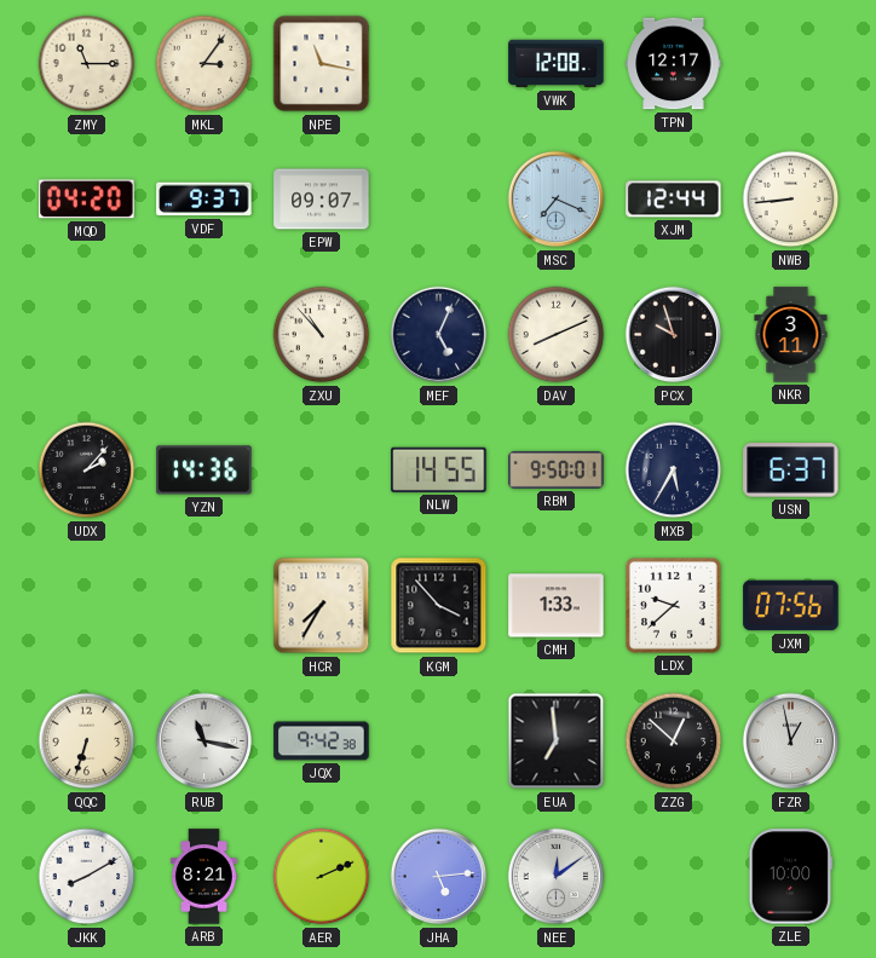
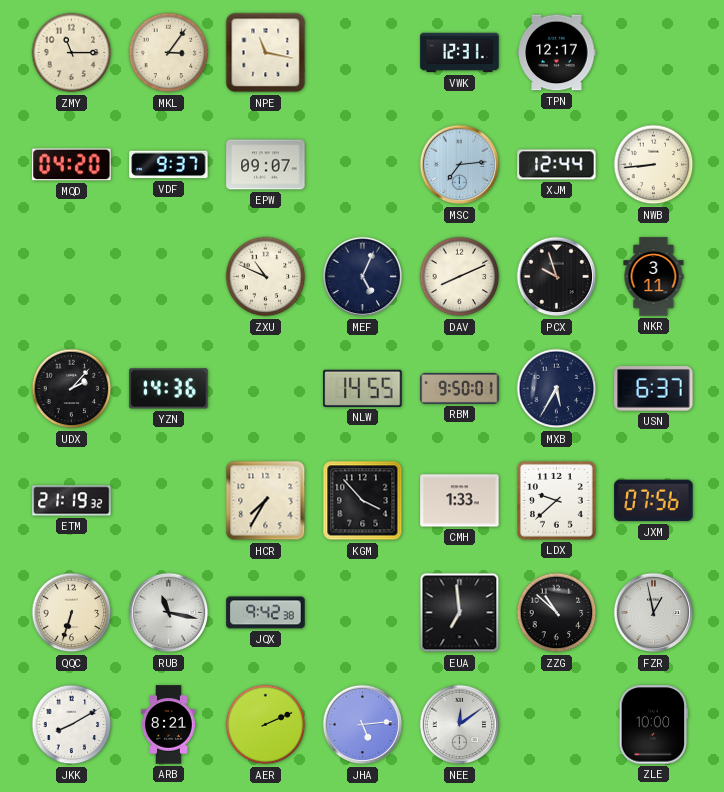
VWK: 12:08 -> 12:31
MSC: 7:19 -> 7:14
ZXU: 10:53 -> 10:49
ETM: none -> 21:19
ZZG: 12:52 -> 10:52
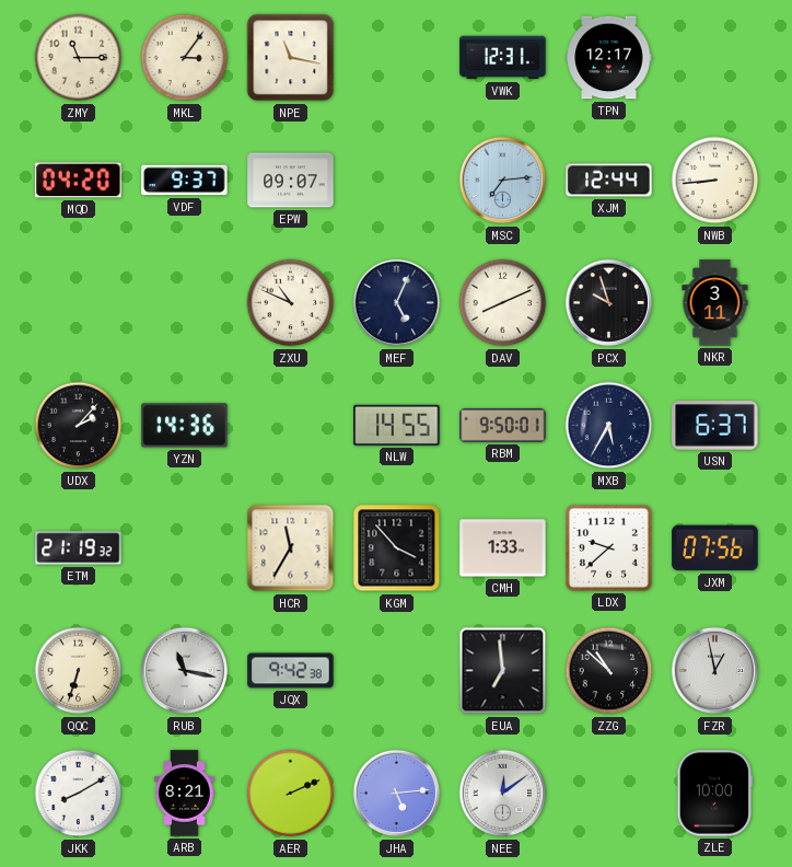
HCR: 7:35 -> 11:35
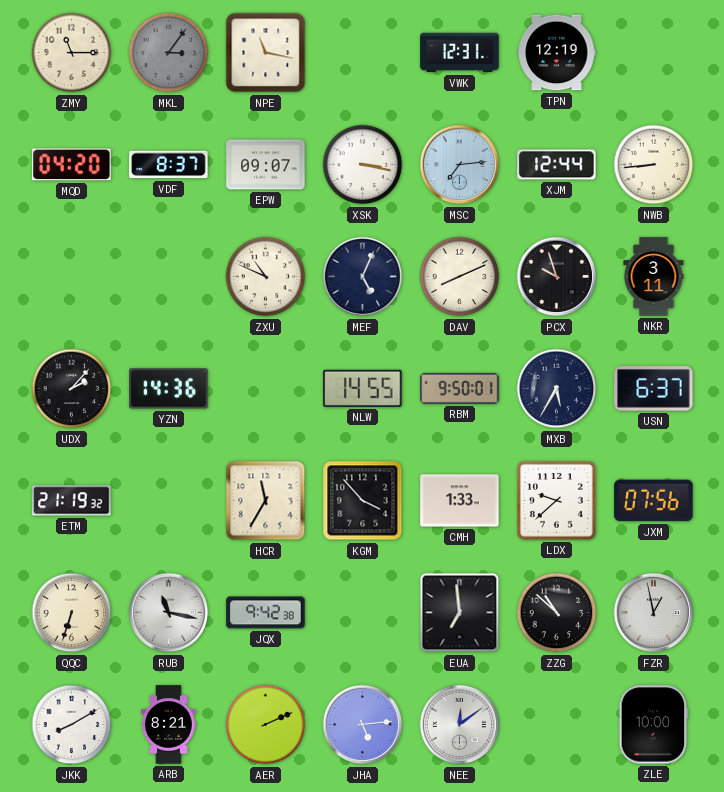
MKL dial: cream -> grey
TPN: 12:17 -> 12:19
VDF: 9:37 -> 8:37
XSK: none -> 3:17
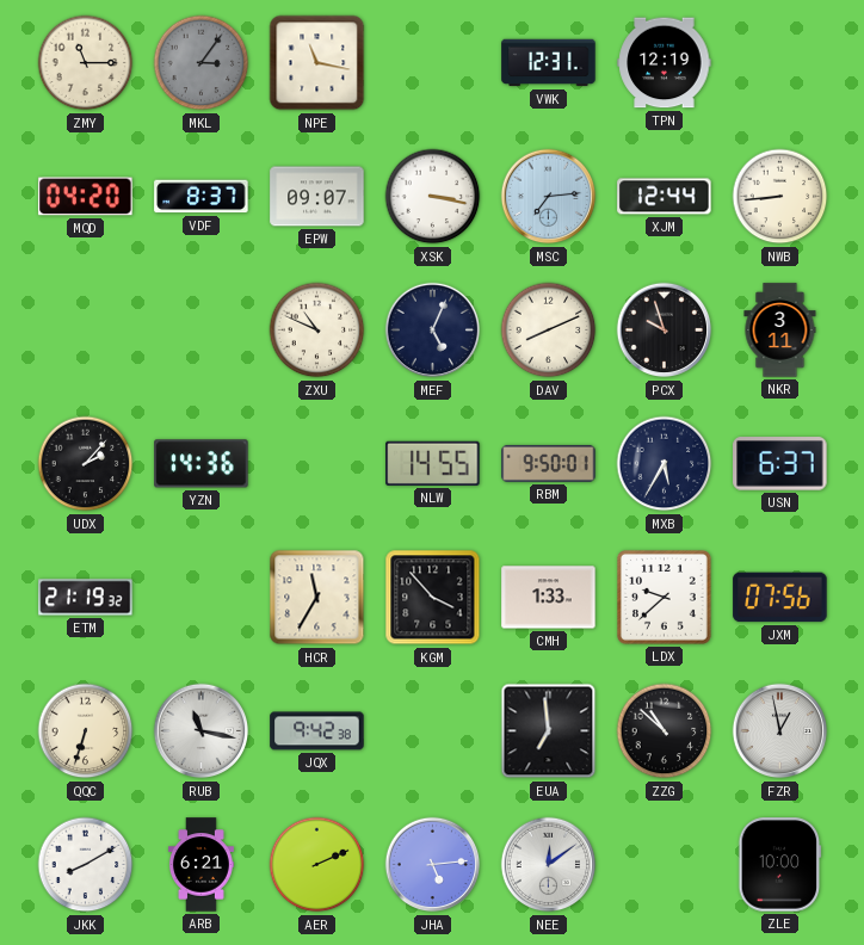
ARB: 8:21 -> 6:21
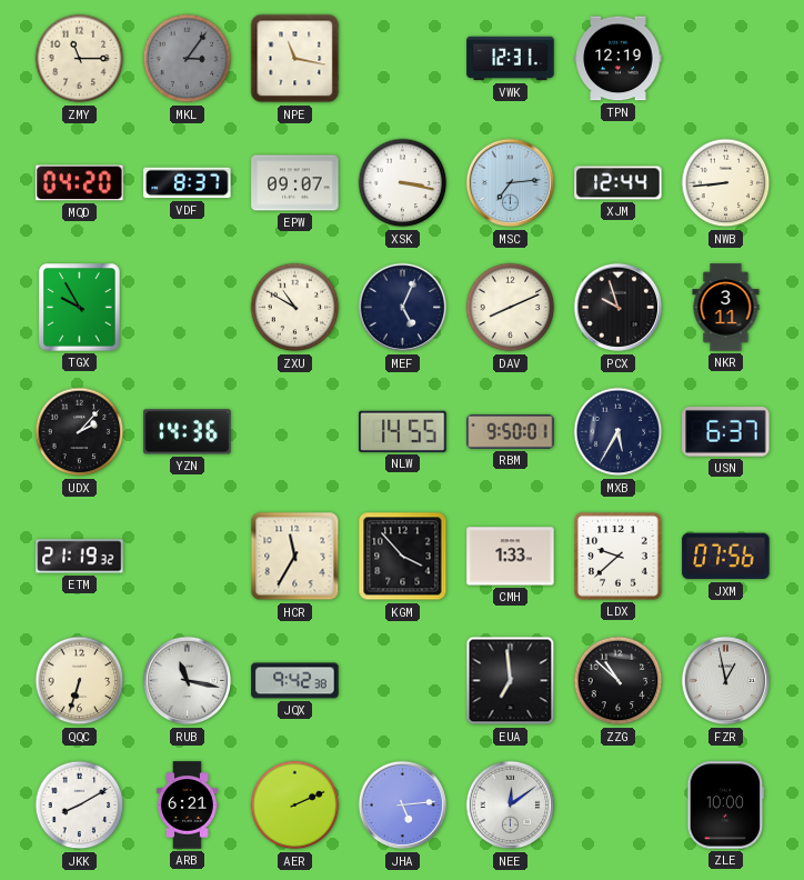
TGX: none -> 9:55
ZXU: 10:49 -> 10:50
